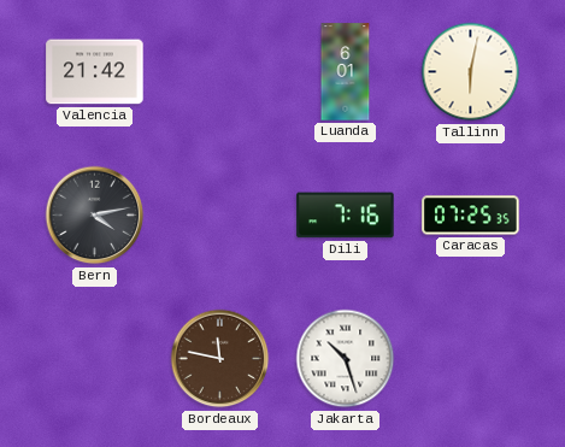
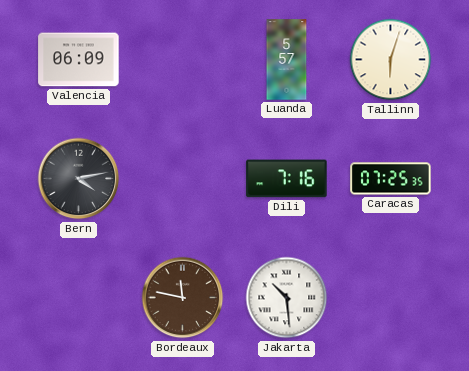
Valencia: 21:42 -> 06:09
Luanda: 6:01 -> 5:57
Tallinn: 6:02 -> 6:03
Jakarta: 10:27 -> 10:29
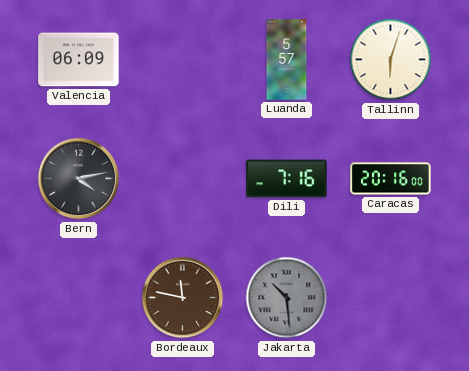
Caracas: 07:25 -> 20:16
Jakarta dial: white -> grey
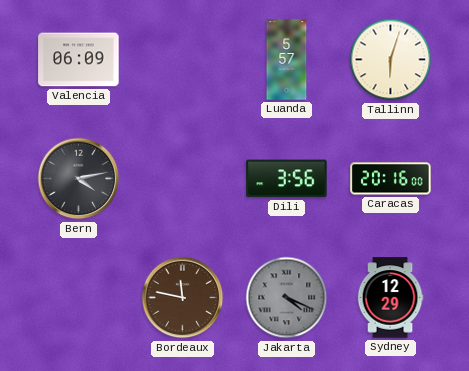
Dili: 7:16 -> 3:56
Jakarta: 10:29 -> 4:19
Sydney: none -> 12:29
